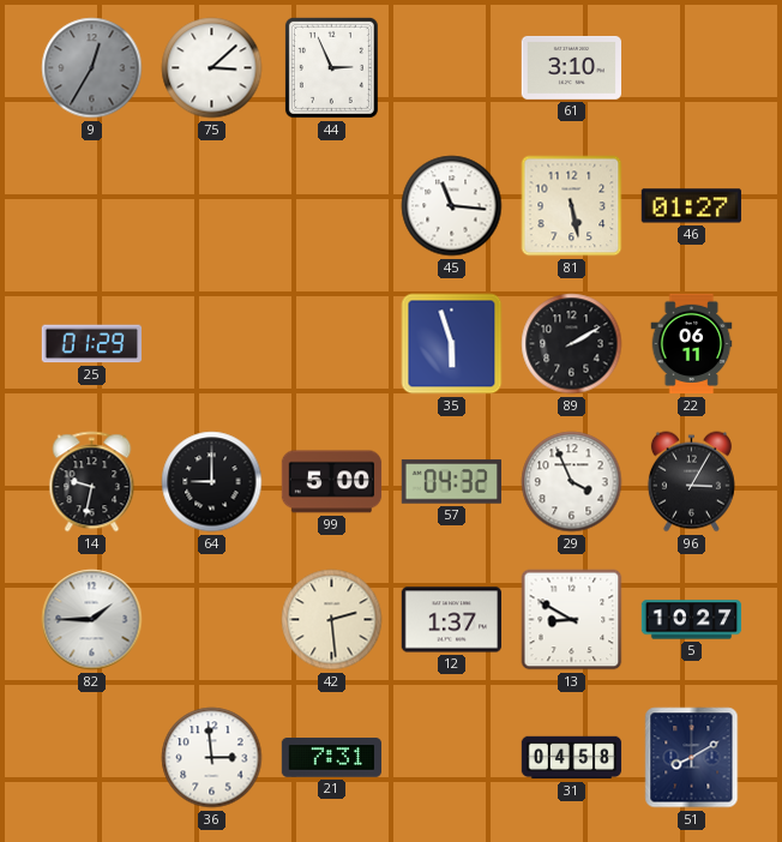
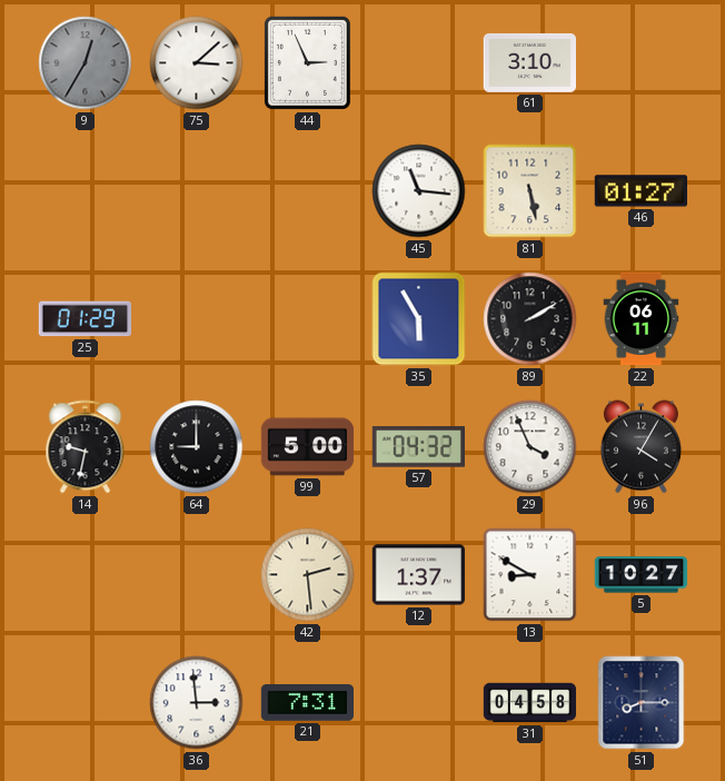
35: 5:57 -> 5:55
96: 3:05 -> 4:05
82: 1:45 -> none
51: 8:10 -> 8:15
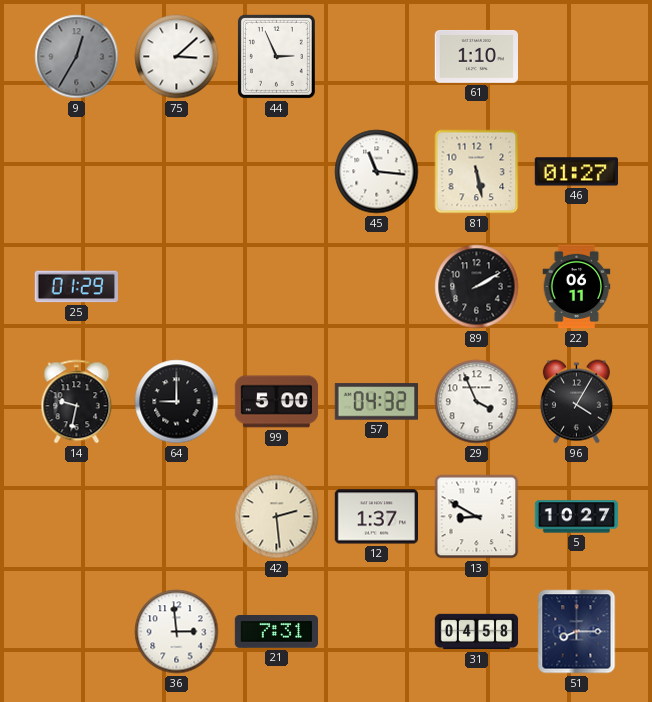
61: 3:10 -> 1:10
35: 5:55 -> none
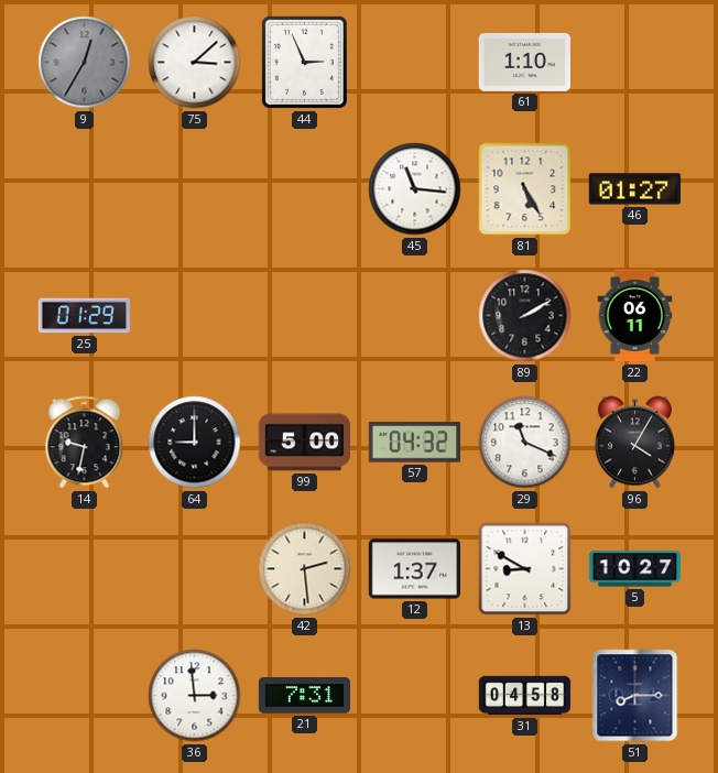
81: 5:28 -> 5:25
29: 3:56 -> 11:19
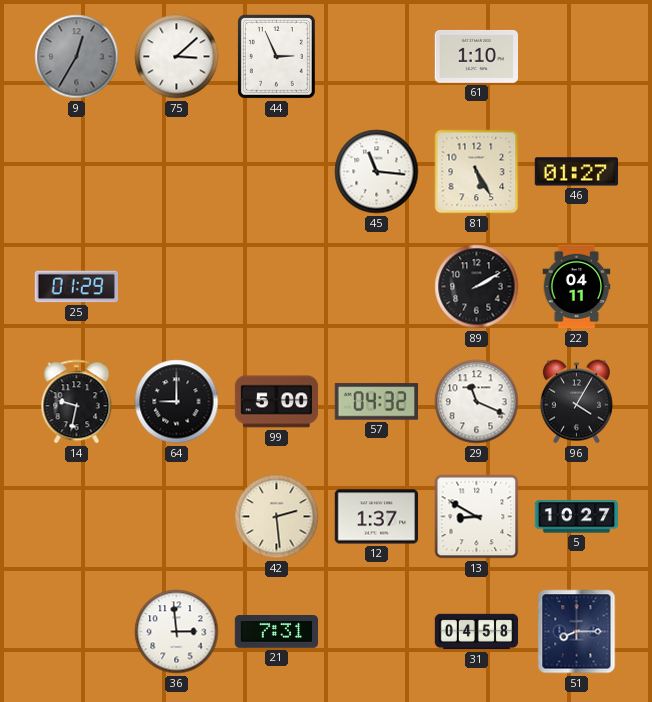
22: 06:11 -> 04:11
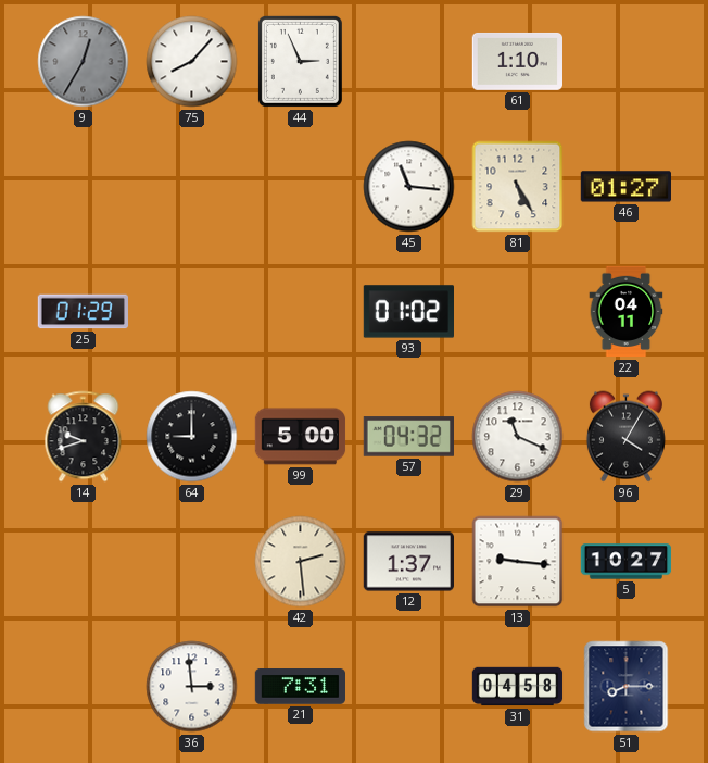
75: 3:08 -> 8:07
93: none -> 01:02
89: 2:10 -> none
14: 9:32 -> 9:42
13: 8:50 -> 9:16
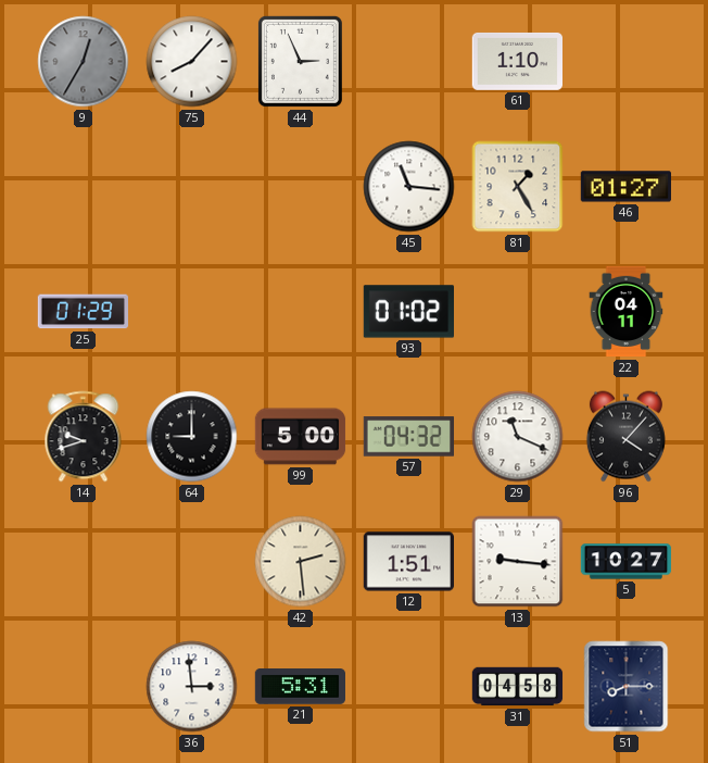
81: 5:25 -> 1:25
96: 4:05 -> 4:07
12: 1:37 -> 1:51
21: 7:31 -> 5:31
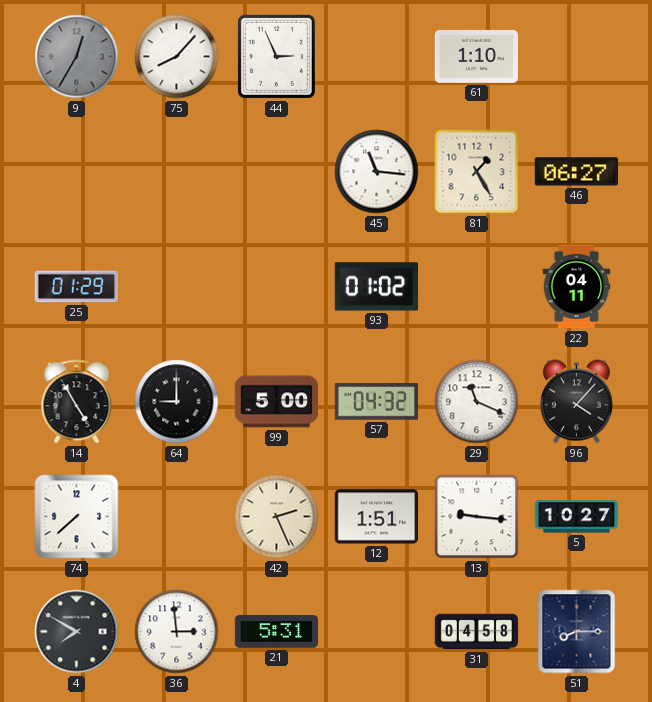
46: 01:27 -> 06:27
14: 9:42 -> 4:55
74: none -> 7:38
42: 2:29 -> 2:26
4: none -> 7:50
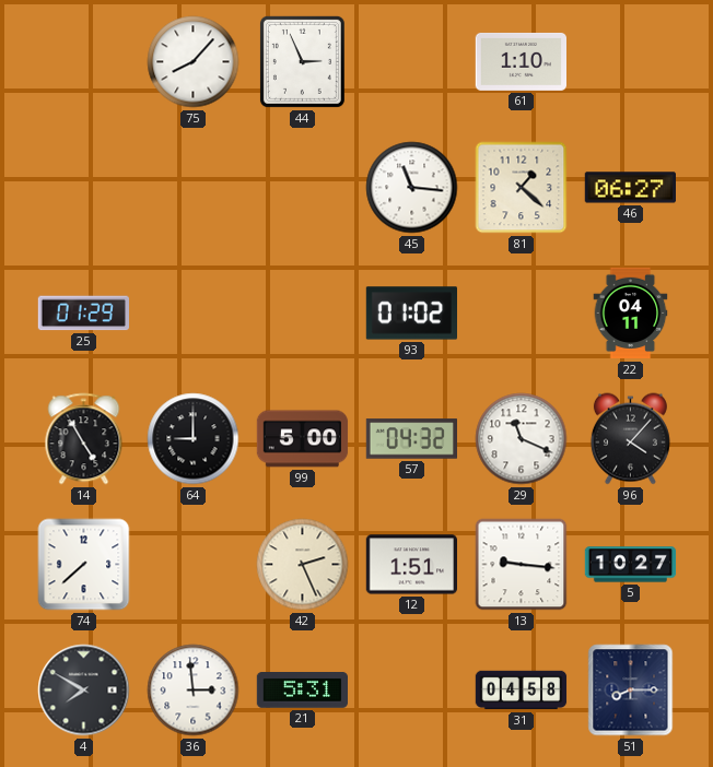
9: 12:35 -> none
81: 1:25 -> 1:22
